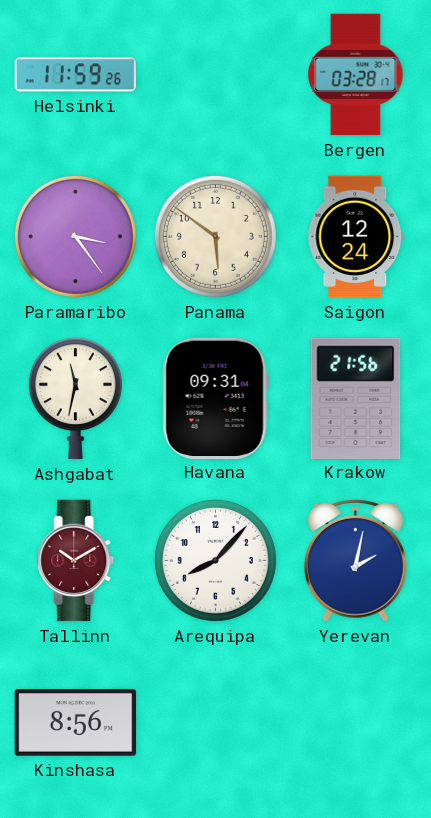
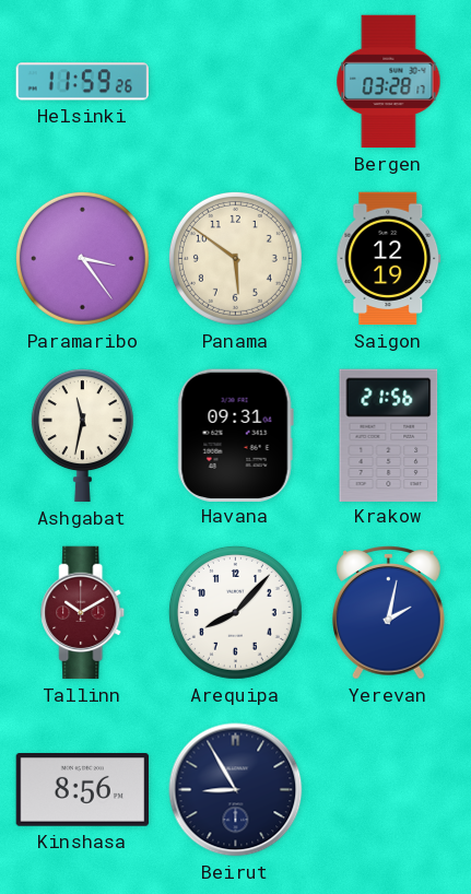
Saigon: 12:24 -> 12:19
Beirut: none -> 8:55
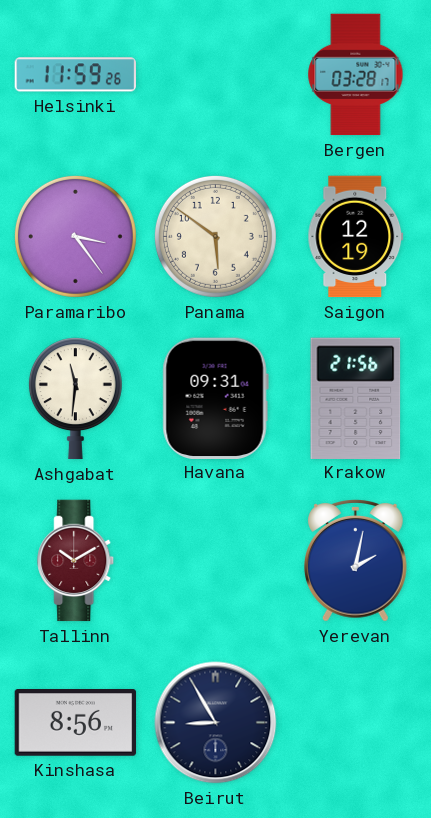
Ashgabat: 11:32 -> 11:31
Arequipa: 8:07 -> none
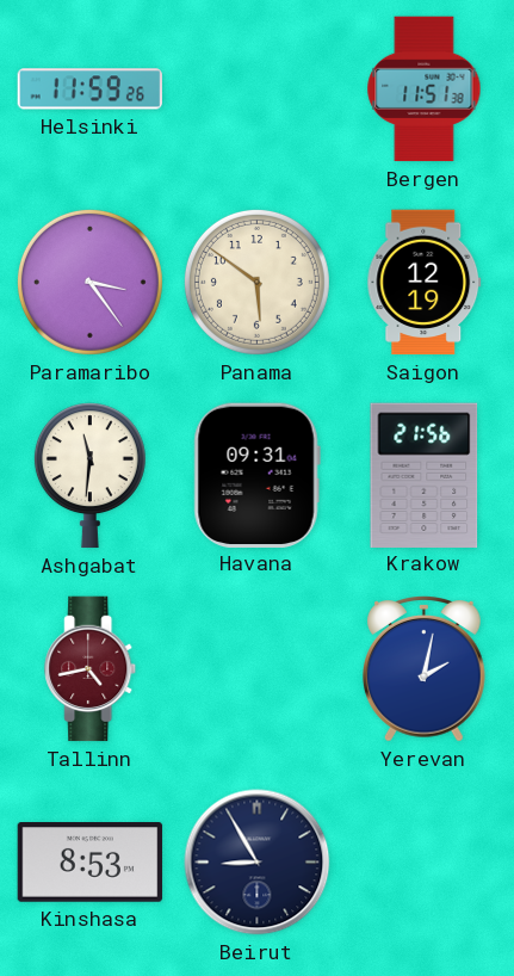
Bergen: 03:28 -> 11:51
Tallinn: 10:10 -> 4:43
Kinshasa: 8:56 -> 8:53
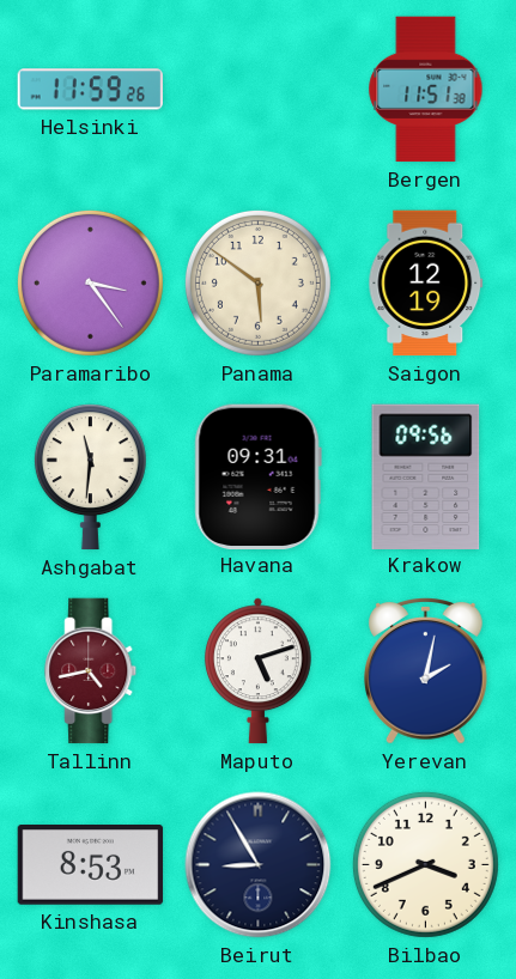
Krakow: 21:56 -> 09:56
Maputo: none -> 5:12
Bilbao: none -> 3:41
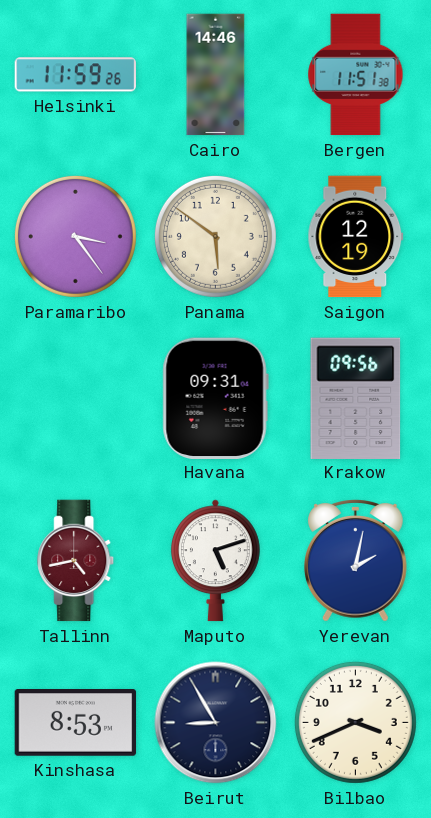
Cairo: none -> 14:46
Ashgabat: 11:31 -> none
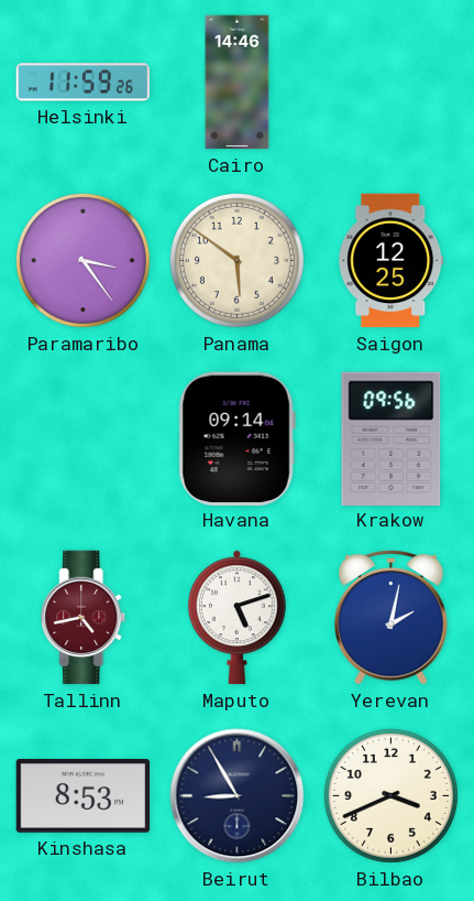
Bergen: 11:51 -> none
Saigon: 12:19 -> 12:25
Havana: 09:31 -> 09:14
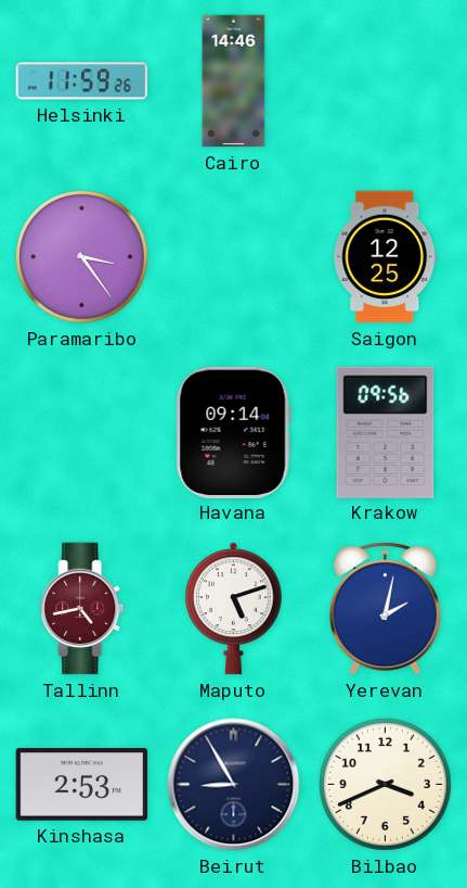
Panama: 5:51 -> none
Kinshasa: 8:53 -> 2:53
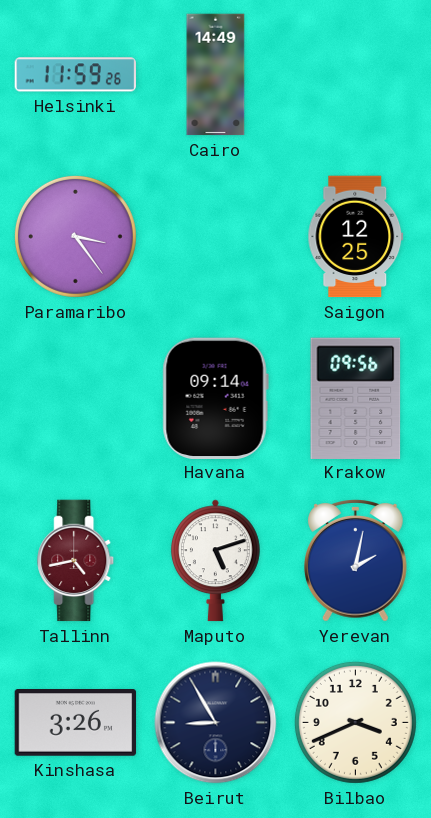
Cairo: 14:46 -> 14:49
Kinshasa: 2:53 -> 3:26
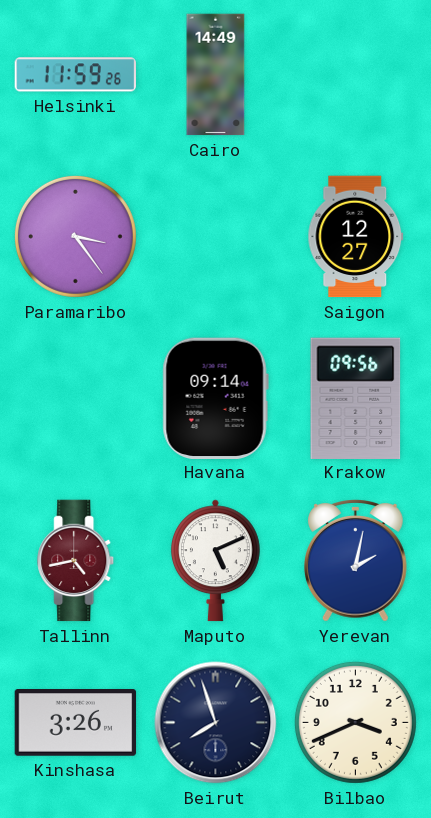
Saigon: 12:25 -> 12:27
Maputo: 5:12 -> 5:11
Beirut: 8:55 -> 7:57
